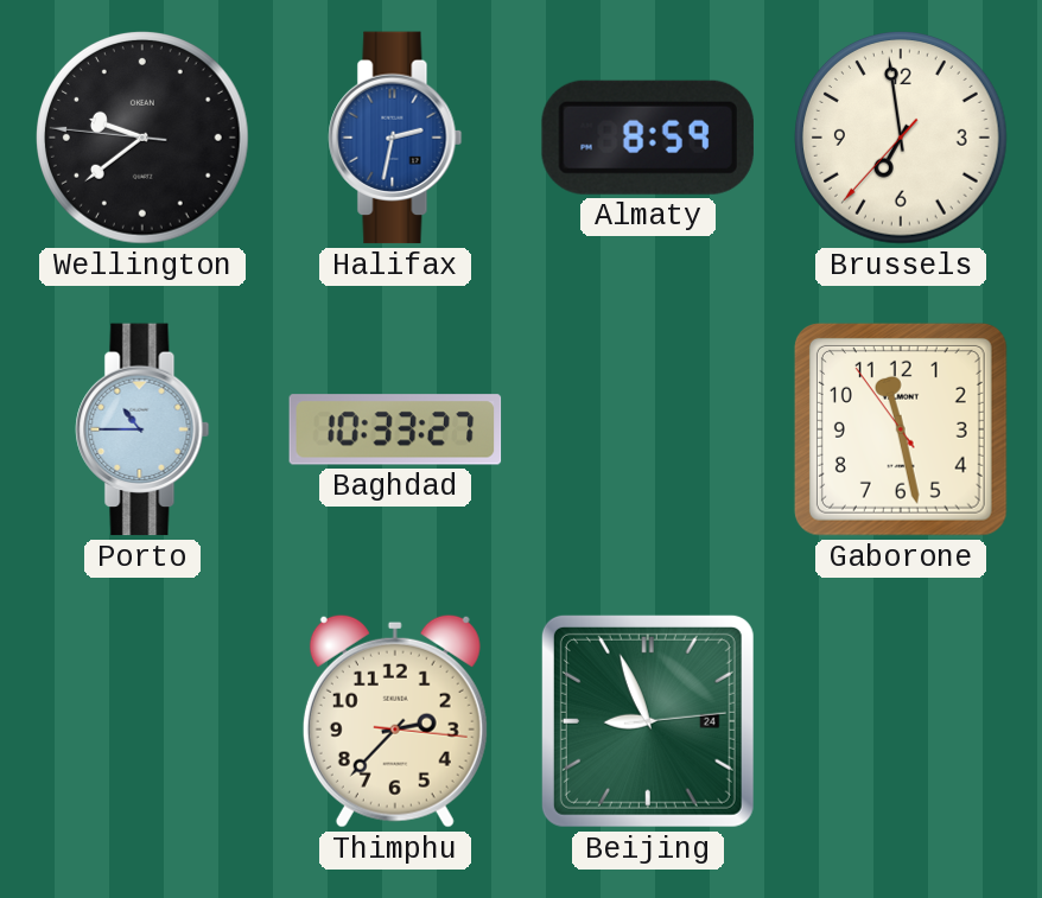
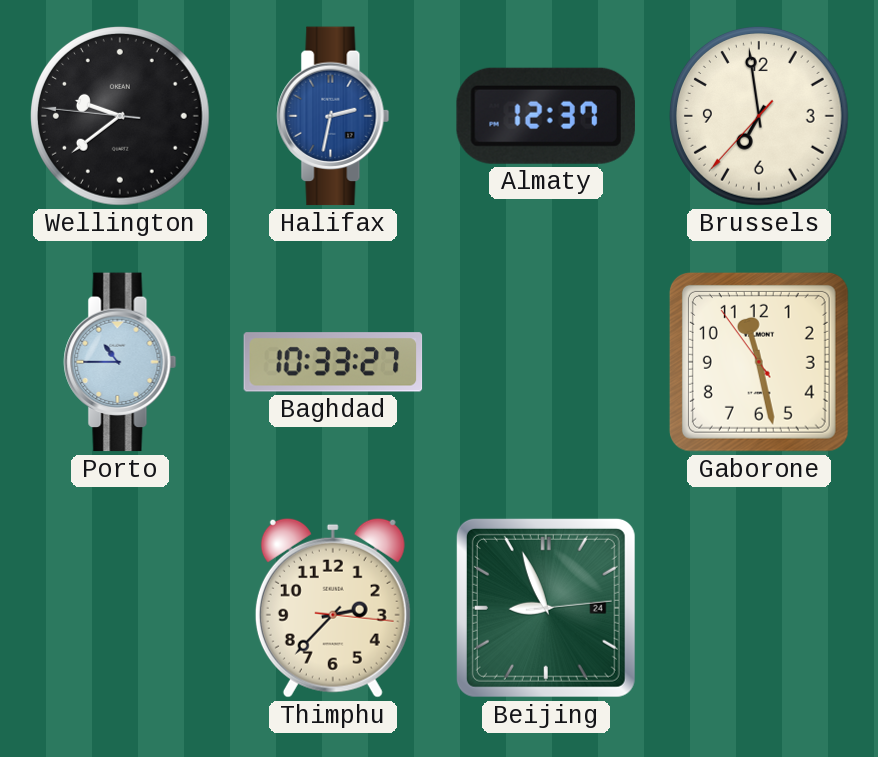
Almaty: 8:59 -> 12:37
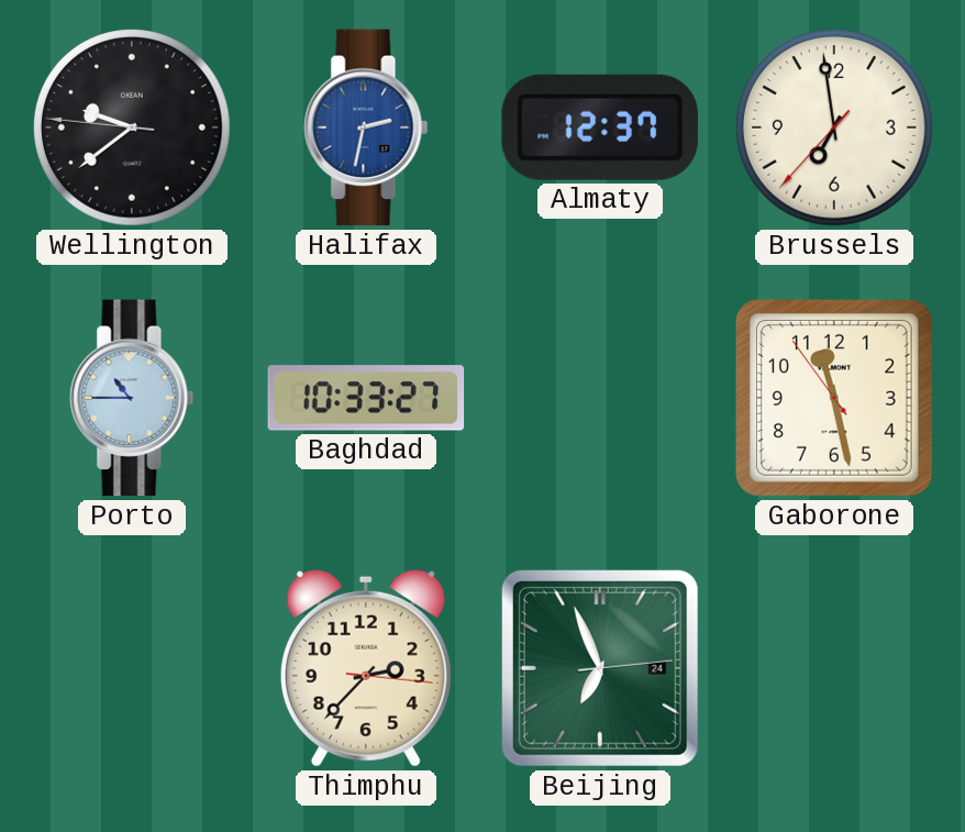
Beijing: 8:56 -> 6:56
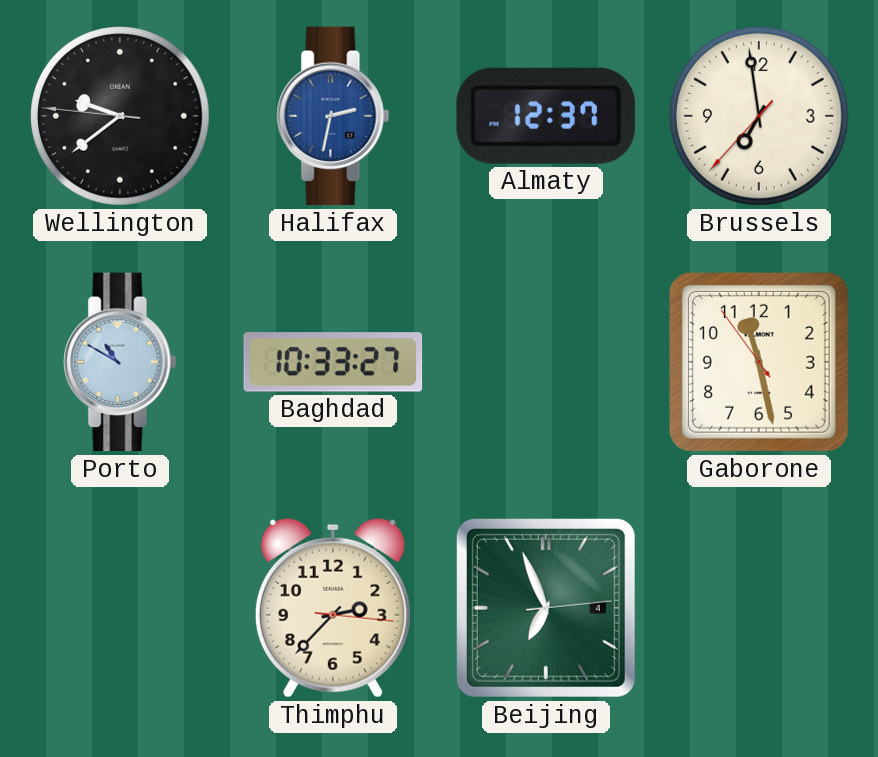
Porto: 10:45 -> 10:50
Beijing date: 24 -> 4
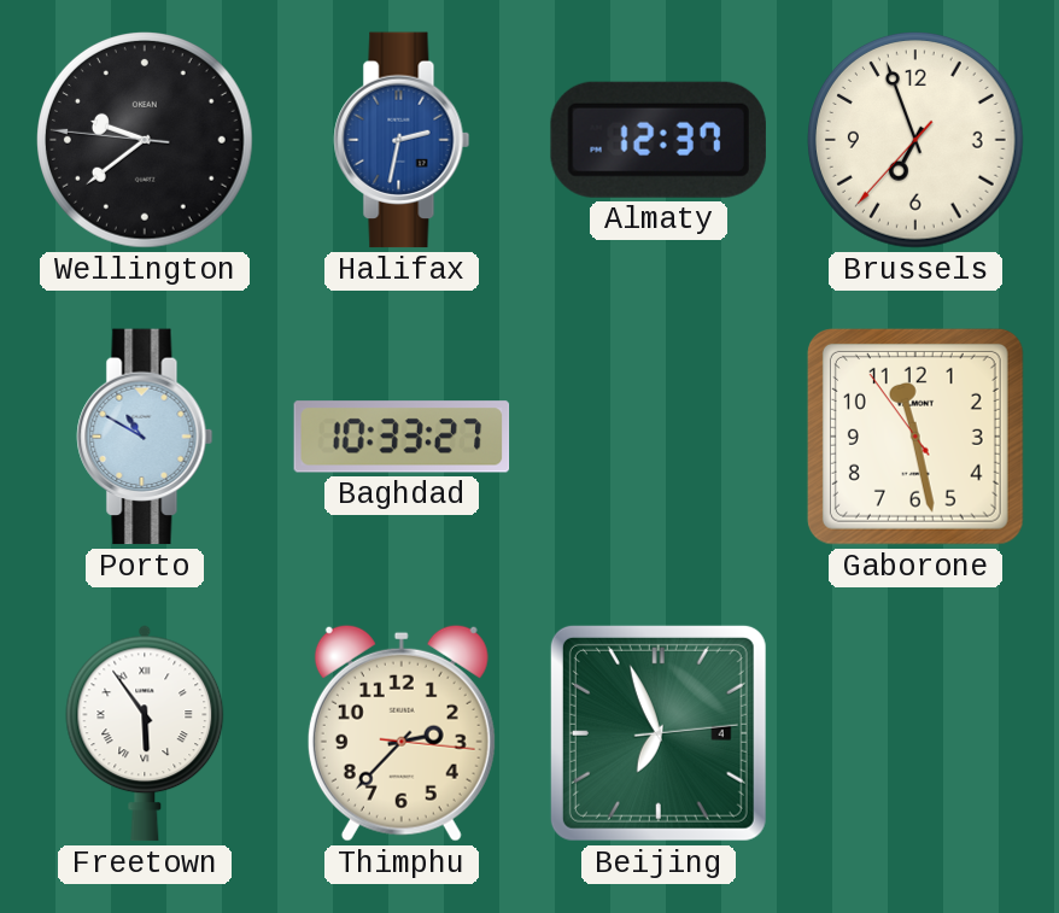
Brussels: 6:58 -> 6:56
Freetown: none -> 5:54
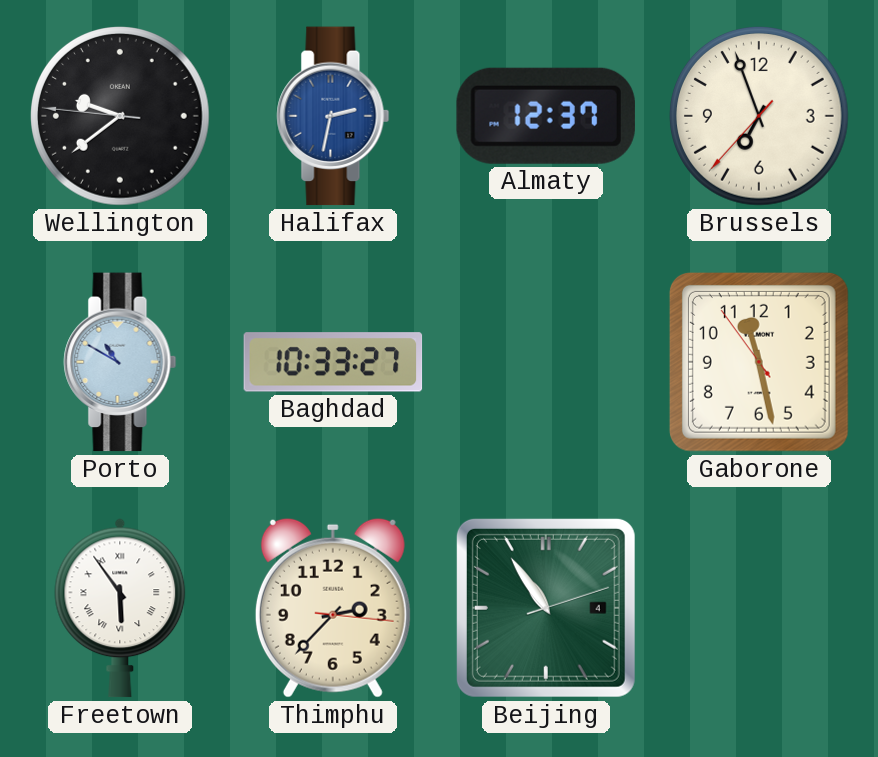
Beijing: 6:56 -> 10:54
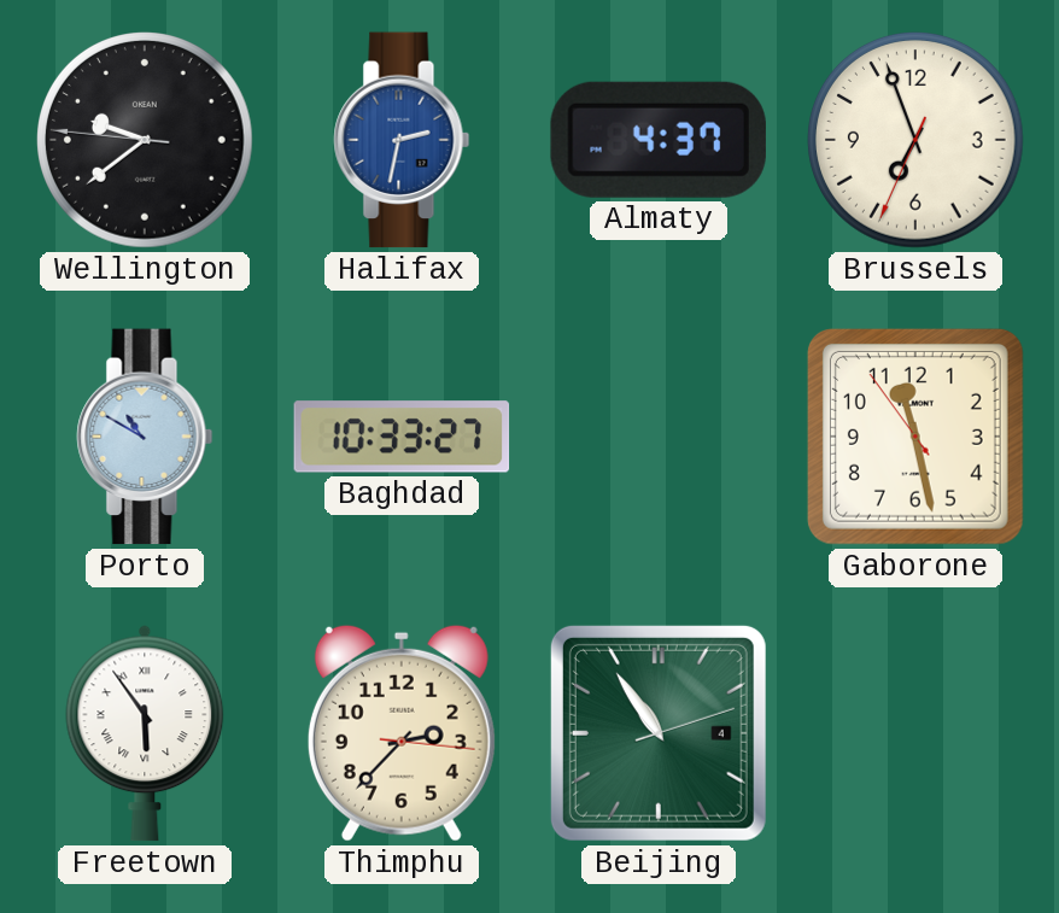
Almaty: 12:37 -> 4:37
Brussels: 6:56:37 -> 6:56:34
